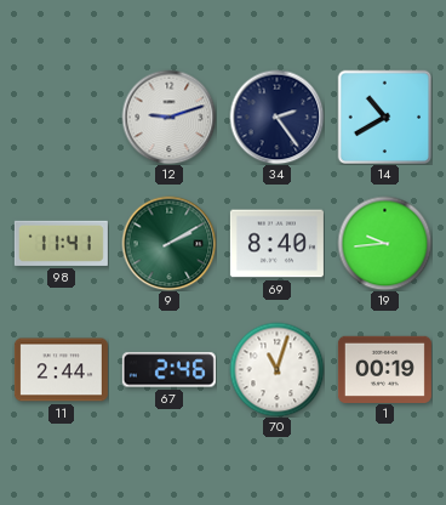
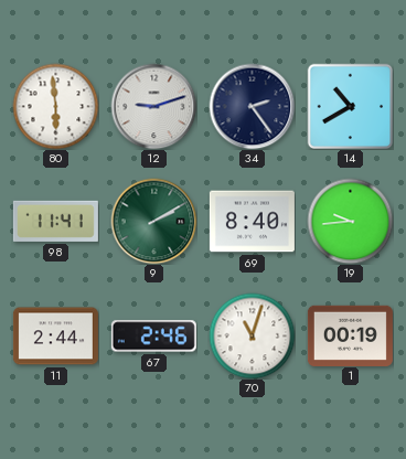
80: none -> 5:59
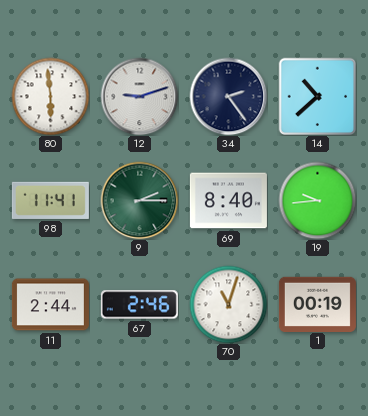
14: 10:40 -> 10:38
9: 2:10 -> 2:15
